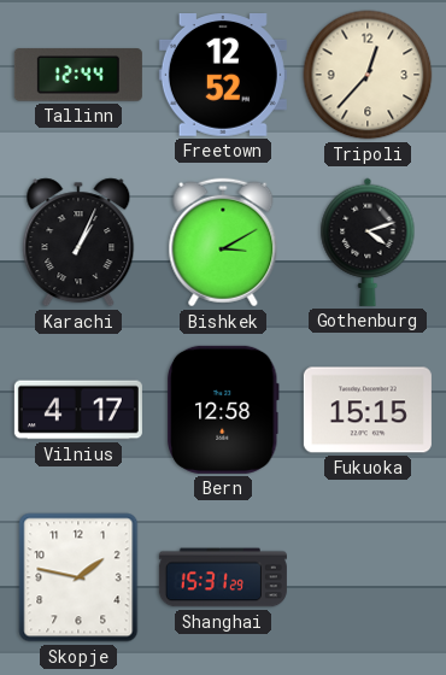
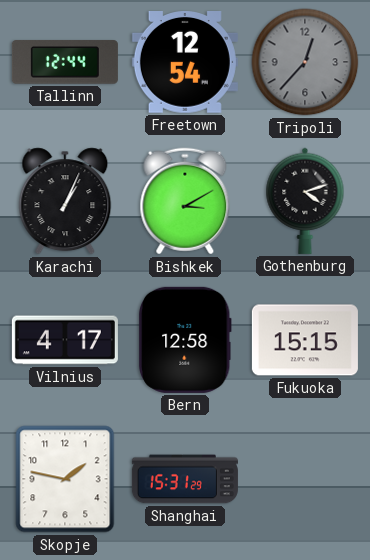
Freetown: 12:52 -> 12:54
Tripoli dial: cream -> grey
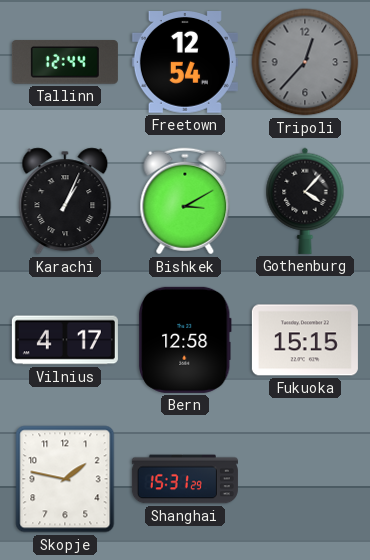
Gothenburg: 4:12 -> 4:07
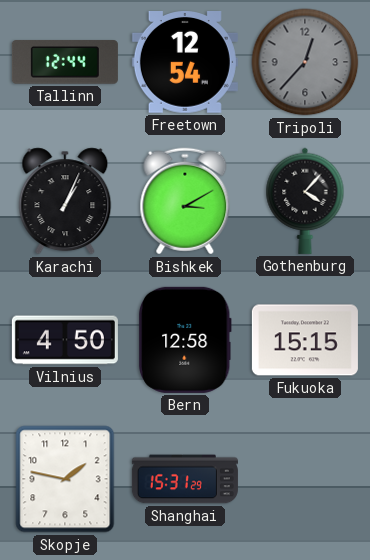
Vilnius: 4:17 -> 4:50
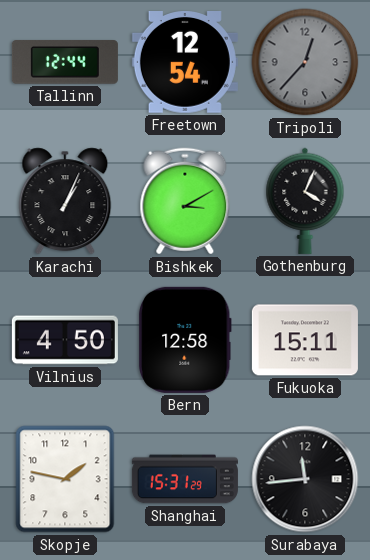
Gothenburg: 4:07 -> 4:04
Fukuoka: 15:15 -> 15:11
Surabaya: none -> 11:44
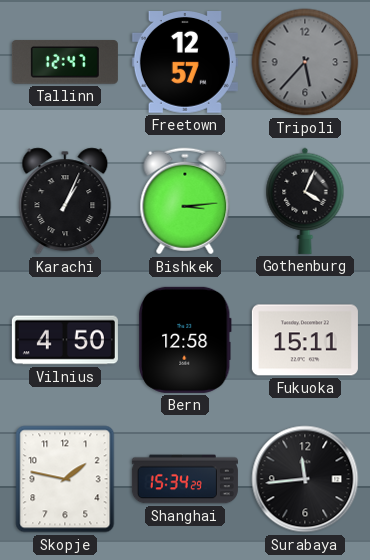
Tallinn: 12:44 -> 12:47
Freetown: 12:54 -> 12:57
Tripoli: 12:37 -> 5:37
Bishkek: 3:10 -> 3:14
Shanghai: 15:31 -> 15:34
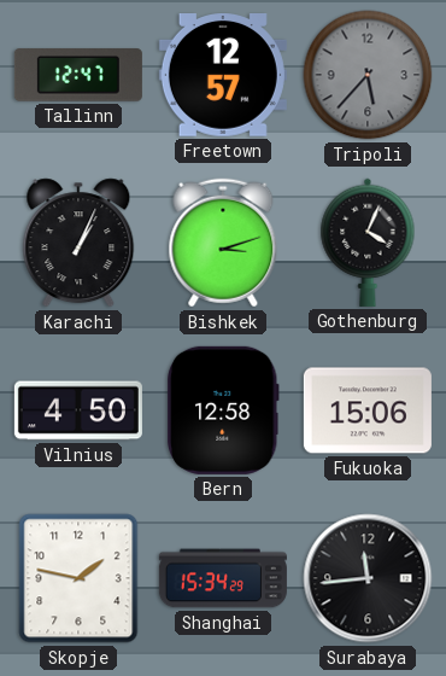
Bishkek: 3:14 -> 3:12
Fukuoka: 15:11 -> 15:06
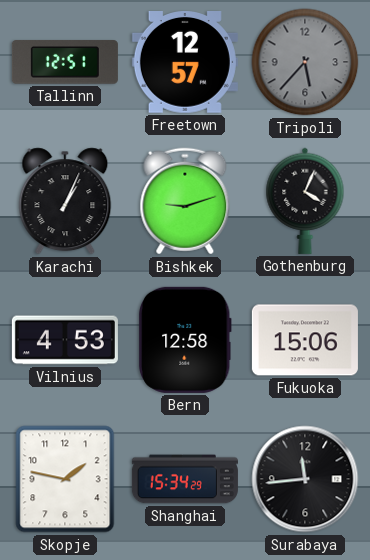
Tallinn: 12:47 -> 12:51
Bishkek: 3:12 -> 9:12
Vilnius: 4:50 -> 4:53
